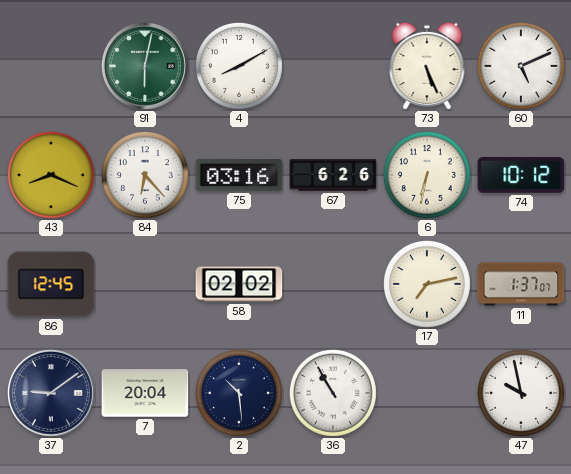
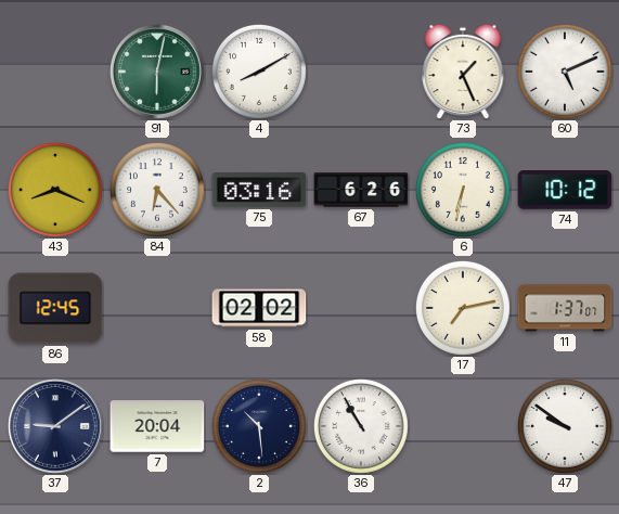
73: 5:26 -> 1:26
47: 9:58 -> 9:51
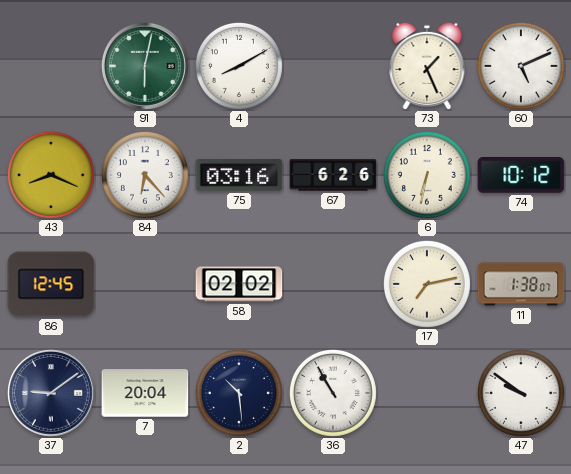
11: 1:37 -> 1:38
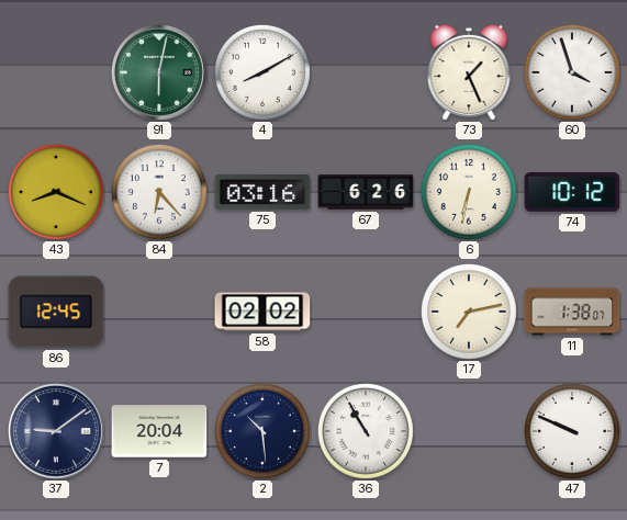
60: 5:11 -> 3:57
47: 9:51 -> 9:49
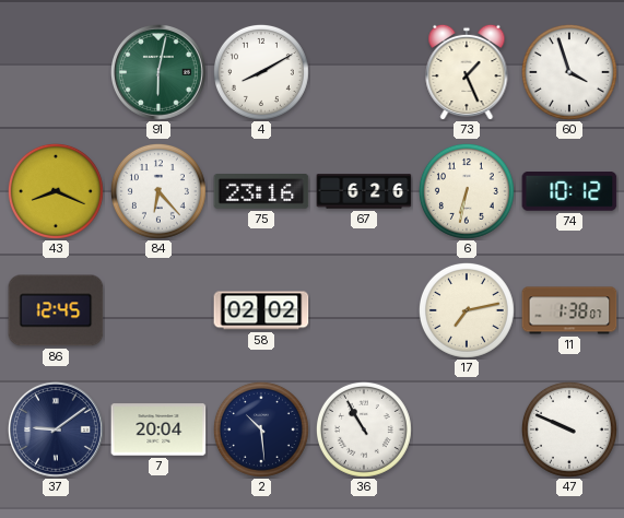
75: 03:16 -> 23:16
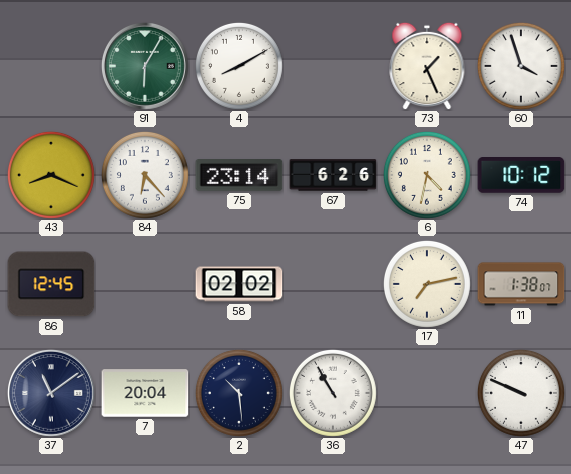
91: 6:02 -> 6:05
75: 23:16 -> 23:14
6: 6:32 -> 4:32
37: 9:09 -> 11:09
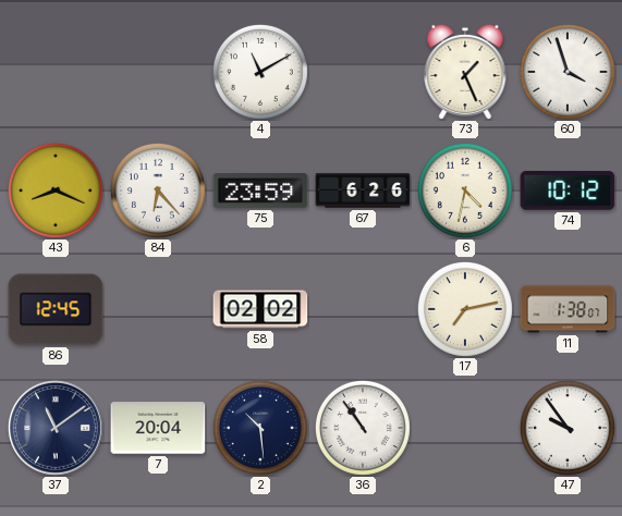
91: 6:05 -> none
4: 8:10 -> 11:10
75: 23:14 -> 23:59
36: 10:55 -> 10:54
47: 9:49 -> 9:54
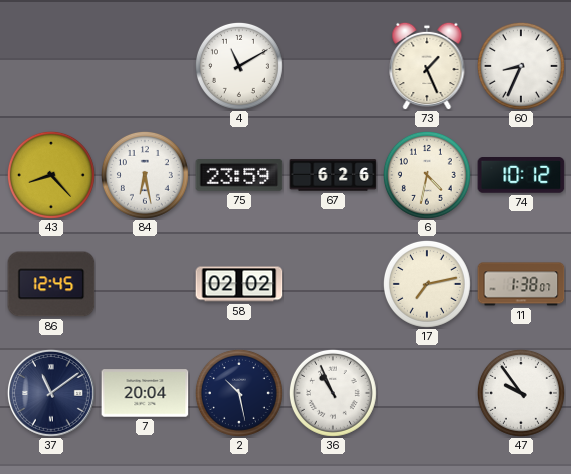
60: 3:57 -> 8:34
43: 8:19 -> 8:23
84: 6:23 -> 6:28
2: 10:29 -> 10:28
36: 10:54 -> 10:56
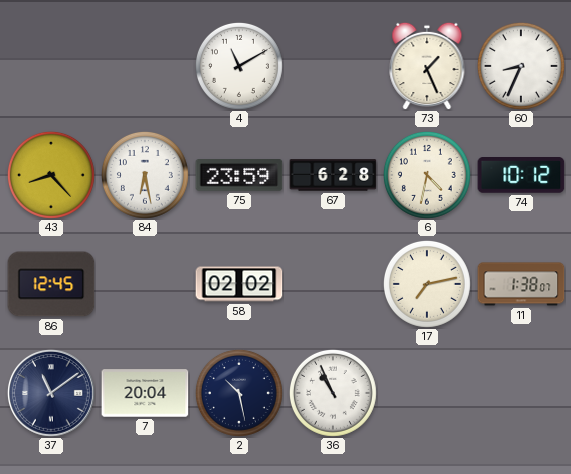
67: 6:26 -> 6:28
47: 9:54 -> none
